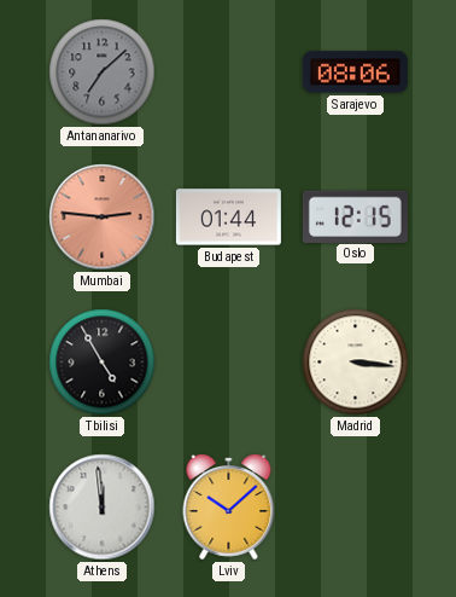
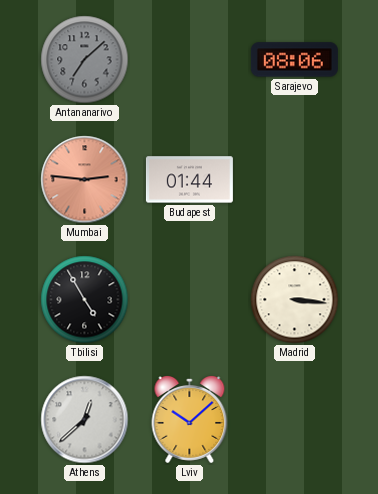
Oslo: 12:15 -> none
Athens: 11:59 -> 12:38
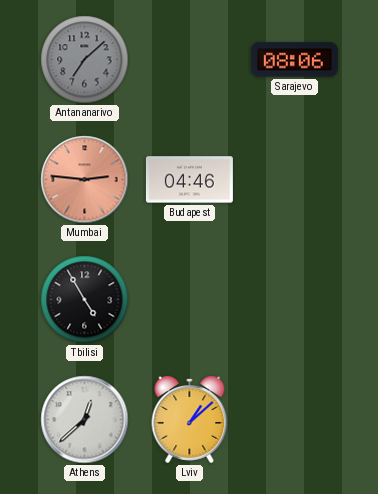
Budapest: 01:44 -> 04:46
Madrid: 3:16 -> none
Lviv: 10:08 -> 1:08
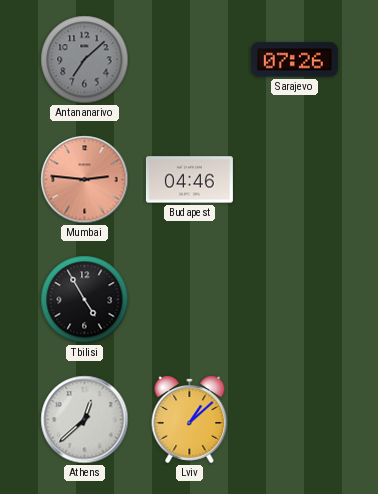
Sarajevo: 08:06 -> 07:26
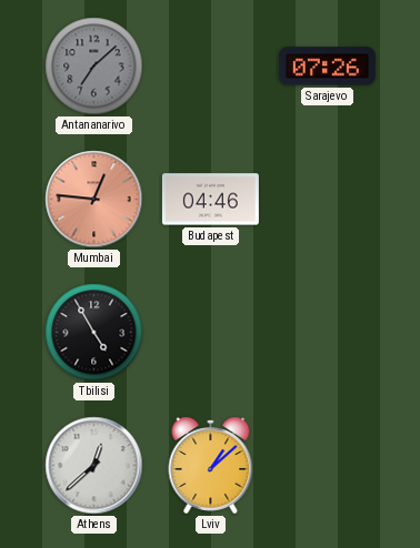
Mumbai: 2:46 -> 12:46
